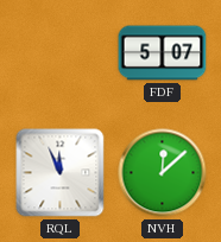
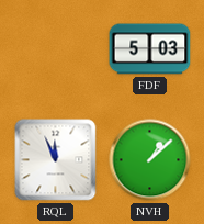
FDF: 5:07 -> 5:03
NVH: 12:08 -> 1:08
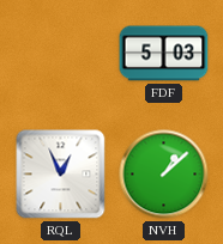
RQL: 11:56 -> 12:56
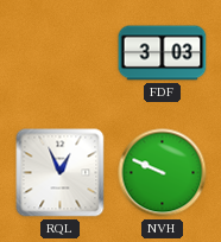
FDF: 5:03 -> 3:03
NVH: 1:08 -> 9:49
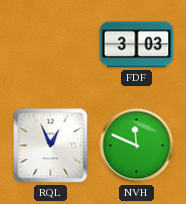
NVH: 9:49 -> 11:49
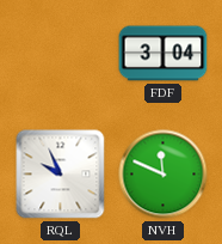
FDF: 3:03 -> 3:04
RQL: 12:56 -> 9:56
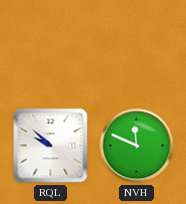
FDF: 3:04 -> none
RQL: 9:56 -> 9:52
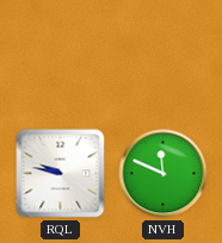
RQL: 9:52 -> 9:47
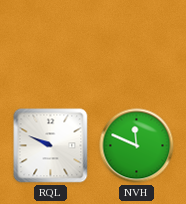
RQL: 9:47 -> 9:49
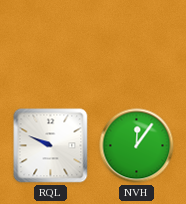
NVH: 11:49 -> 12:06
